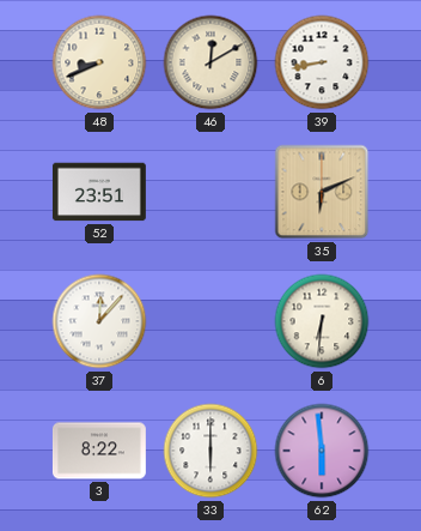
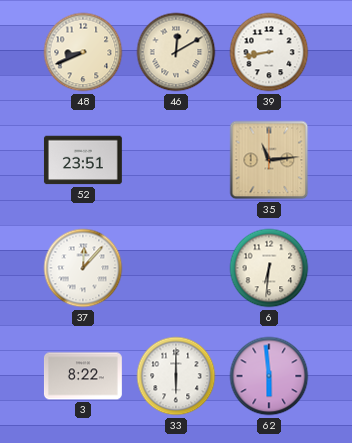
35: 6:11 -> 11:14
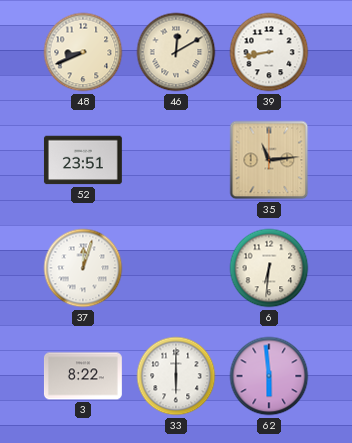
37: 12:07 -> 12:03
